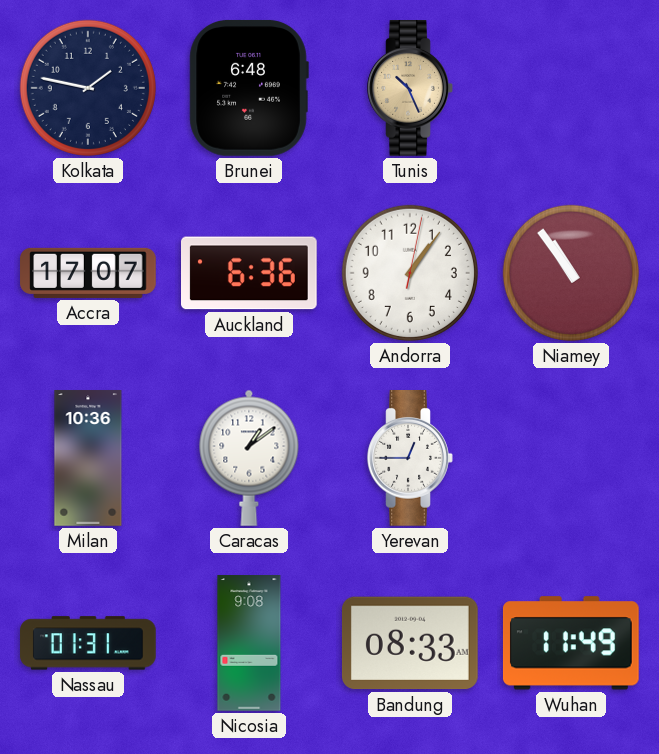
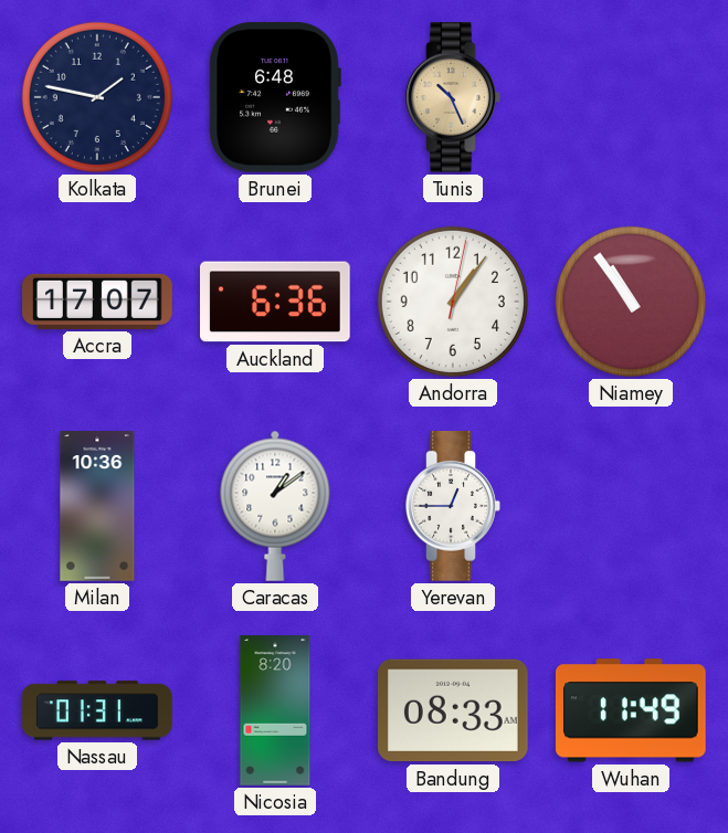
Nicosia: 9:08 -> 8:20
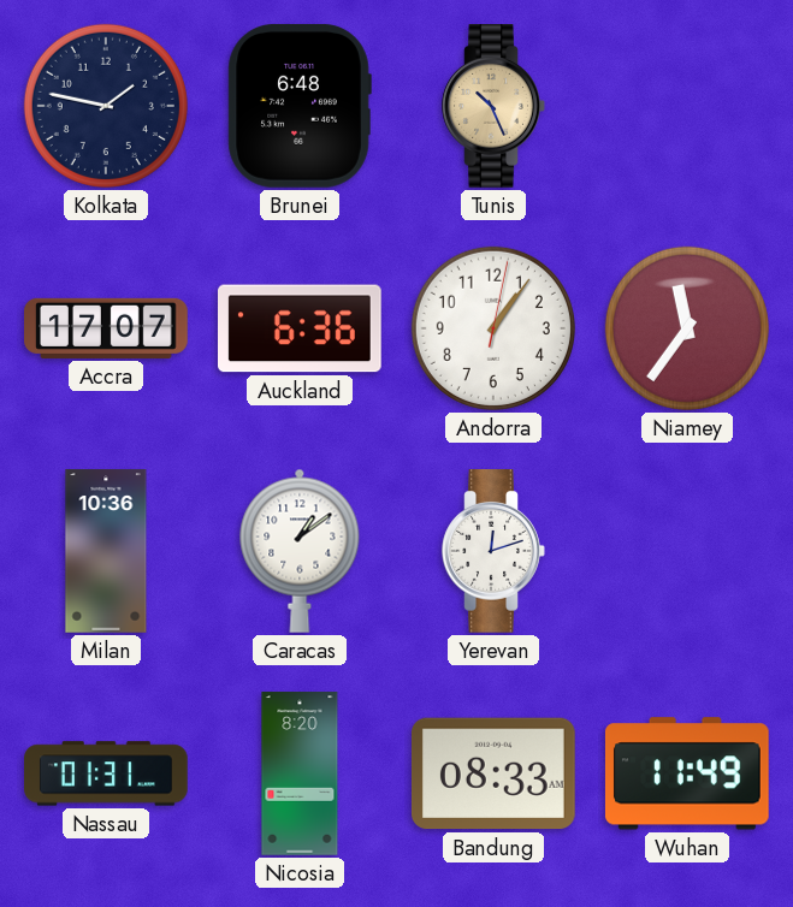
Niamey: 10:54 -> 11:36
Yerevan: 12:45 -> 12:12
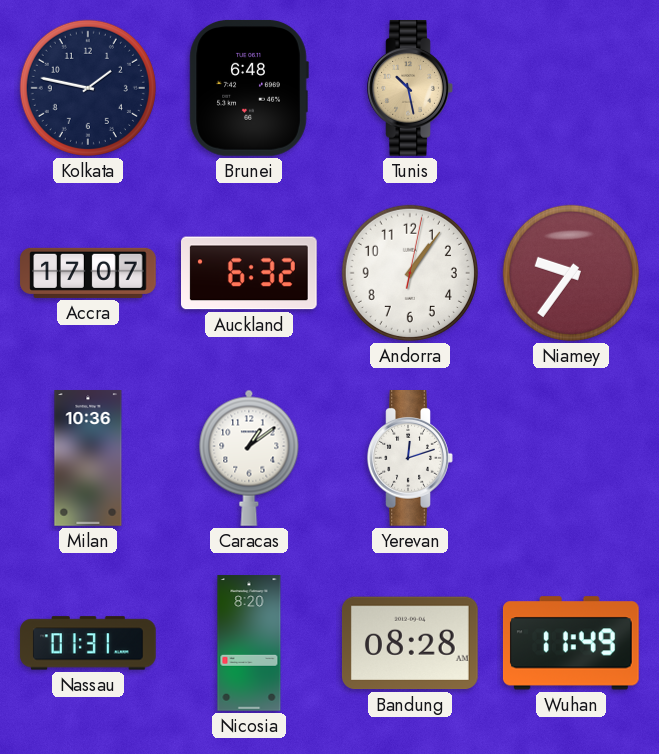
Tunis: 10:26 -> 10:28
Auckland: 6:36 -> 6:32
Niamey: 11:36 -> 9:36
Bandung: 08:33 -> 08:28
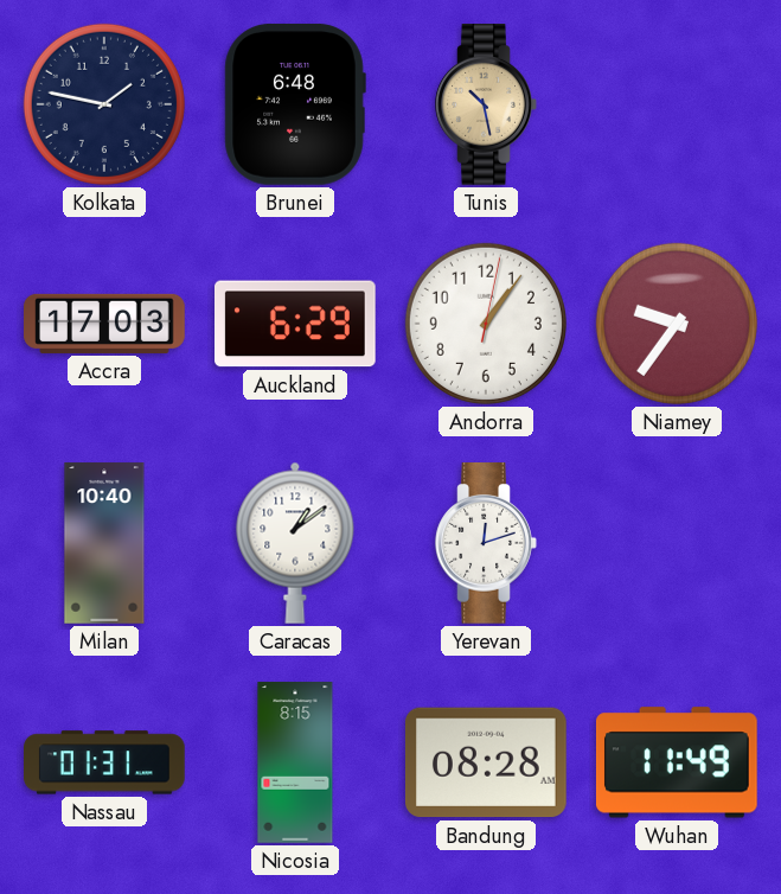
Accra: 17:07 -> 17:03
Auckland: 6:32 -> 6:29
Milan: 10:36 -> 10:40
Nicosia: 8:20 -> 8:15
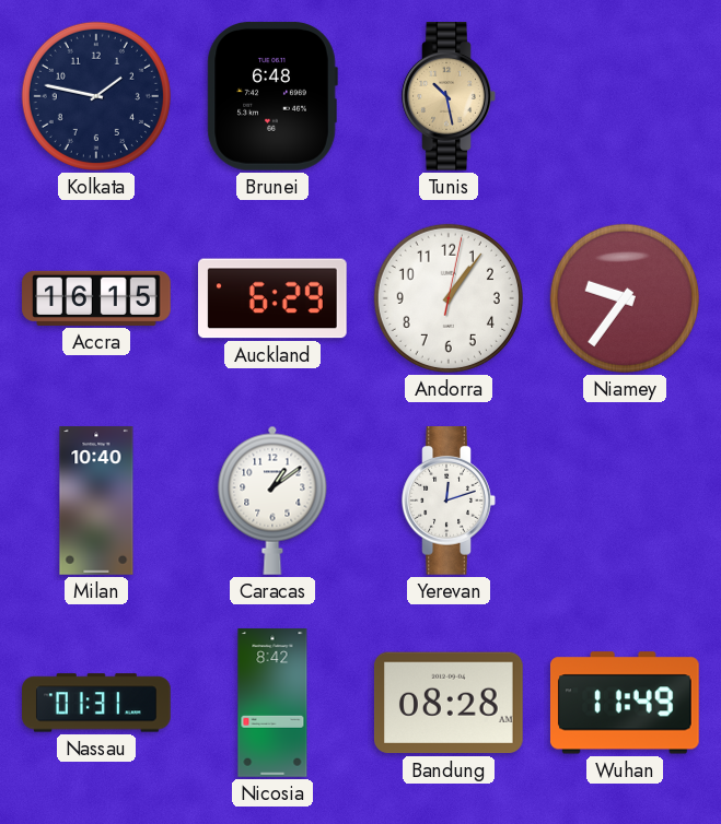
Accra: 17:03 -> 16:15
Nicosia: 8:15 -> 8:42
